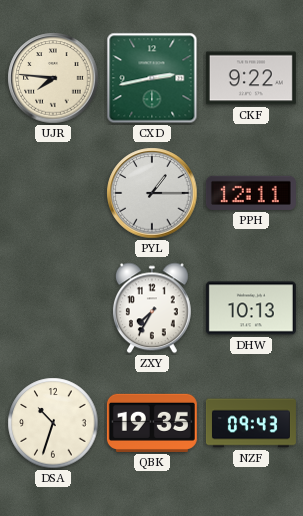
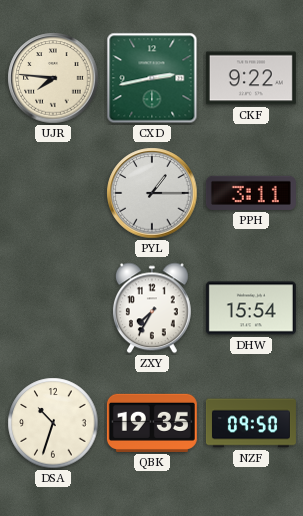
PPH: 12:11 -> 3:11
DHW: 10:13 -> 15:54
NZF: 09:43 -> 09:50
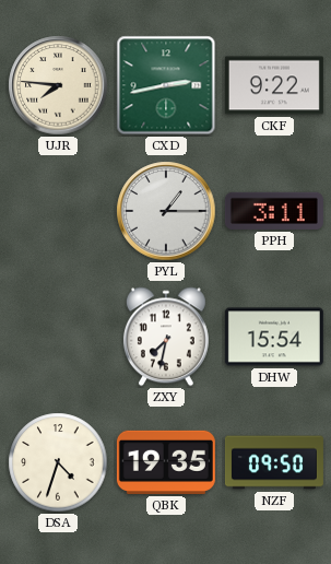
ZXY: 7:35 -> 7:32
DSA: 10:33 -> 4:33
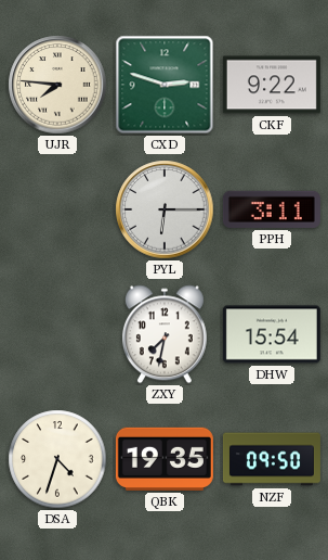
CXD: 2:43 -> 2:48
PYL: 1:15 -> 6:15
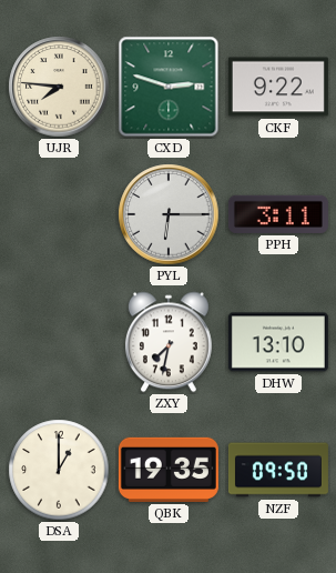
DHW: 15:54 -> 13:10
DSA: 4:33 -> 1:00
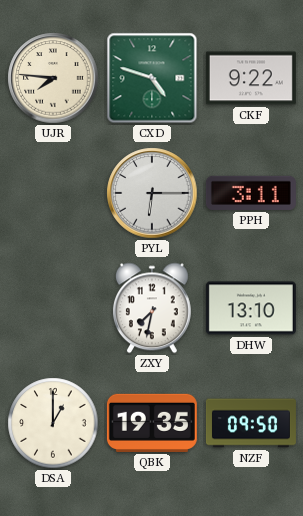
CXD: 2:48 -> 4:48
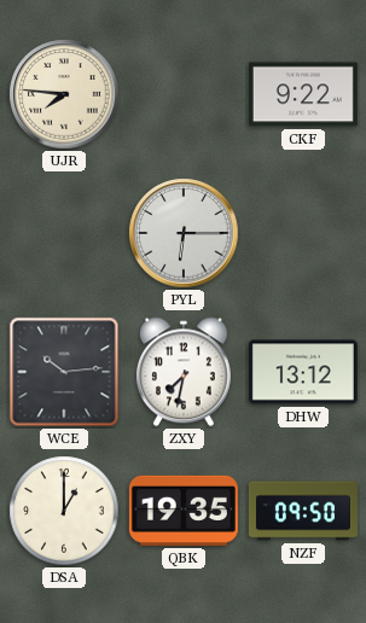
CXD: 4:48 -> none
PPH: 3:11 -> none
WCE: none -> 10:14
DHW: 13:10 -> 13:12
